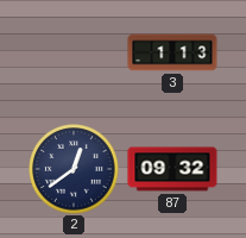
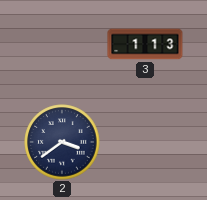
2: 12:39 -> 3:39
87: 09:32 -> none
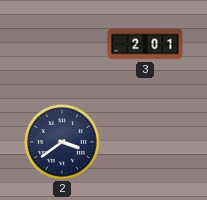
3: 1:13 -> 2:01
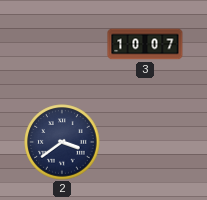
3: 2:01 -> 10:07
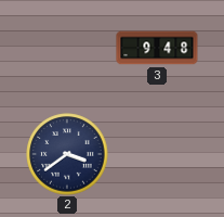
3: 10:07 -> 9:48
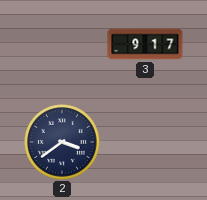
3: 9:48 -> 9:17
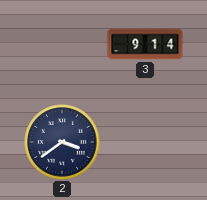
3: 9:17 -> 9:14
